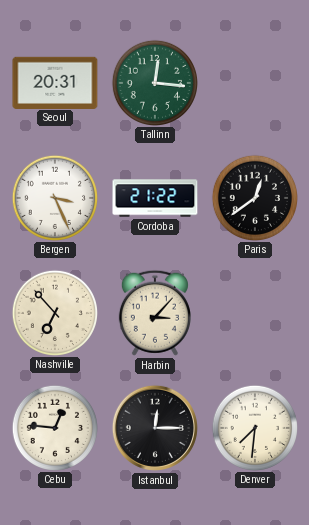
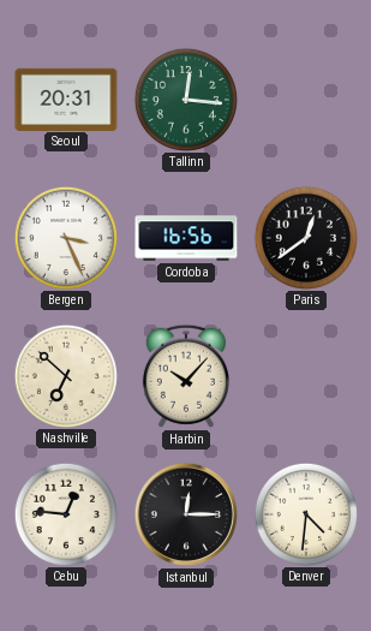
Cordoba: 21:22 -> 16:56
Nashville: 6:53 -> 6:52
Harbin: 3:07 -> 10:07
Denver: 7:31 -> 4:31
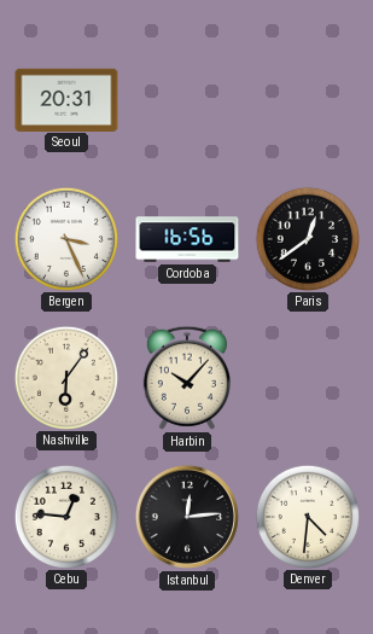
Tallinn: 12:16 -> none
Nashville: 6:52 -> 6:06
Istanbul: 12:15 -> 12:14
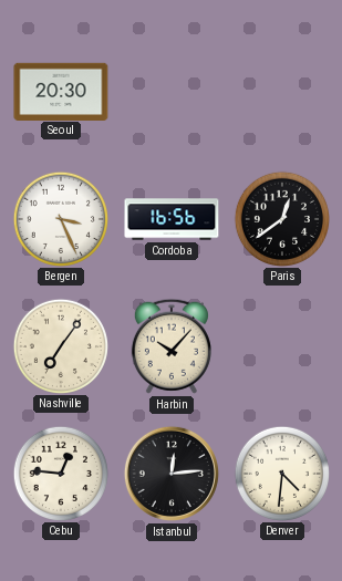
Seoul: 20:31 -> 20:30
Nashville: 6:06 -> 7:06
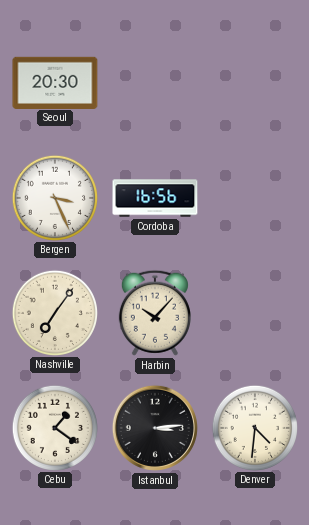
Paris: 12:39 -> none
Cebu: 12:46 -> 1:21
Istanbul: 12:14 -> 3:14
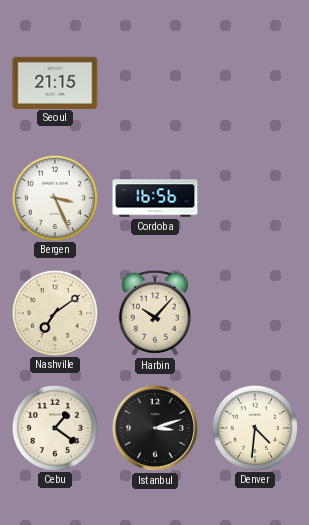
Seoul: 20:30 -> 21:15
Nashville: 7:06 -> 7:09
Istanbul: 3:14 -> 3:12
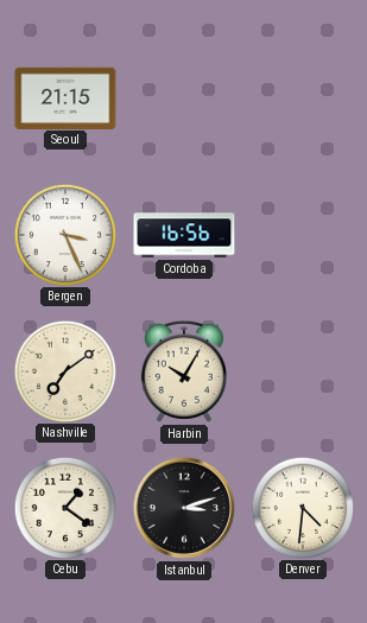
Harbin: 10:07 -> 10:05
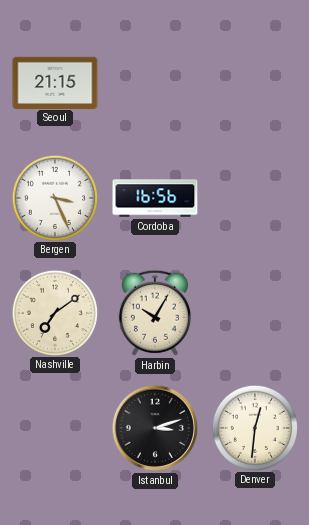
Cebu: 1:21 -> none
Denver: 4:31 -> 12:31
